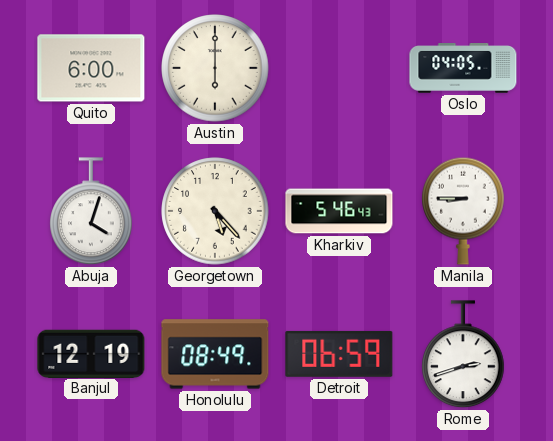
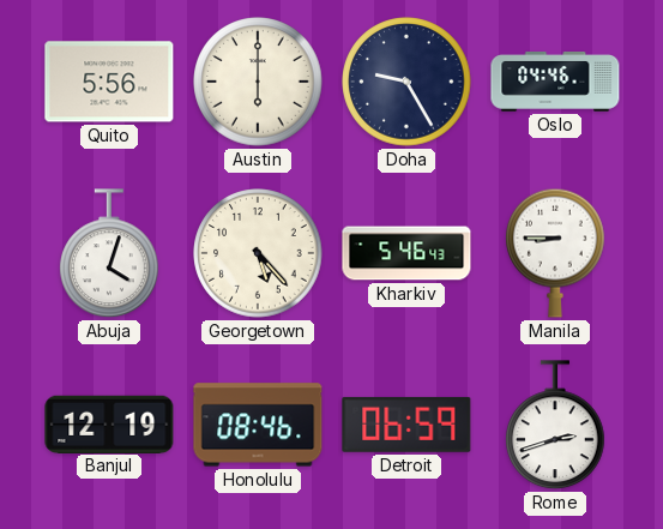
Quito: 6:00 -> 5:56
Doha: none -> 9:25
Oslo: 04:05 -> 04:46
Honolulu: 08:49 -> 08:46
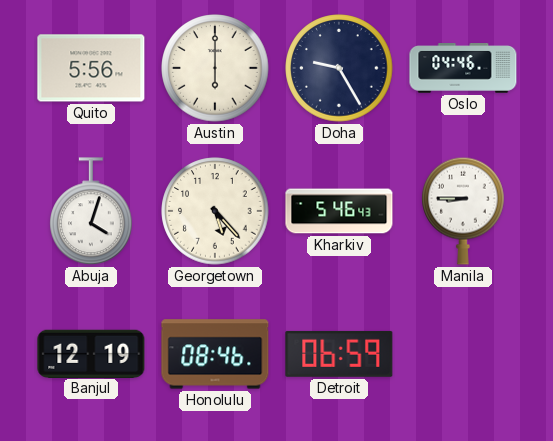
Rome: 2:42 -> none
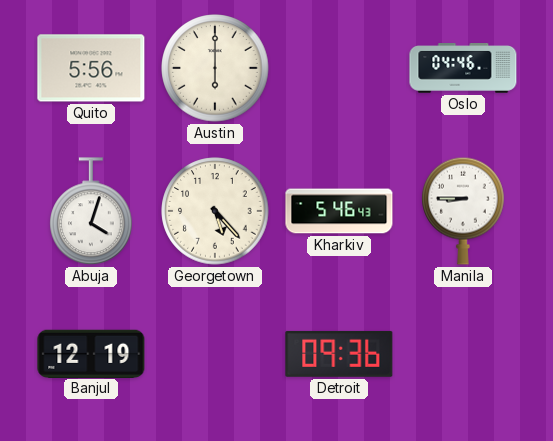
Doha: 9:25 -> none
Honolulu: 08:46 -> none
Detroit: 06:59 -> 09:36
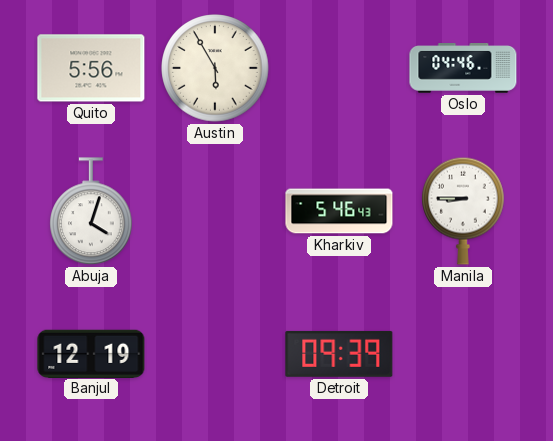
Austin: 6:00 -> 5:55
Georgetown: 5:23 -> none
Detroit: 09:36 -> 09:39
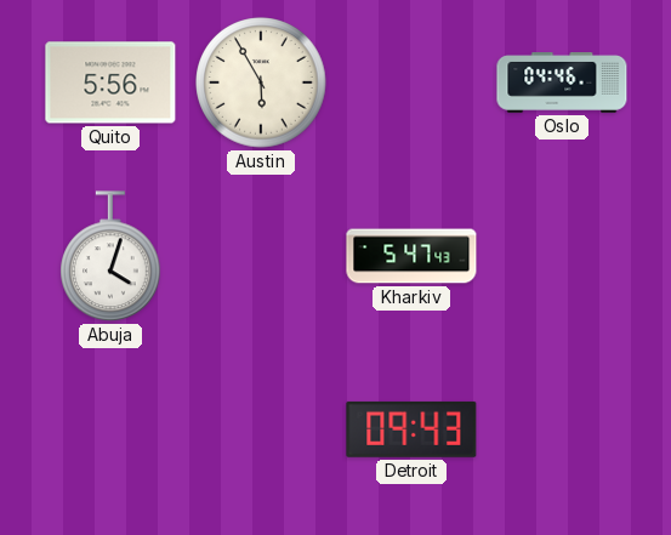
Kharkiv: 5:46 -> 5:47
Manila: 8:45 -> none
Banjul: 12:19 -> none
Detroit: 09:39 -> 09:43
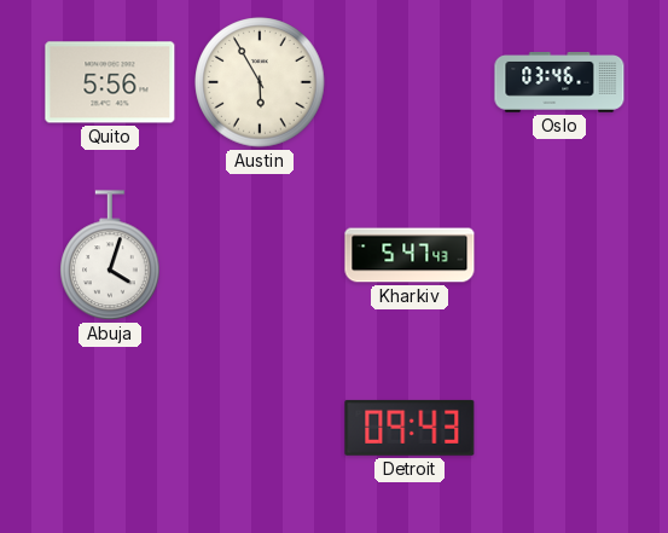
Oslo: 04:46 -> 03:46
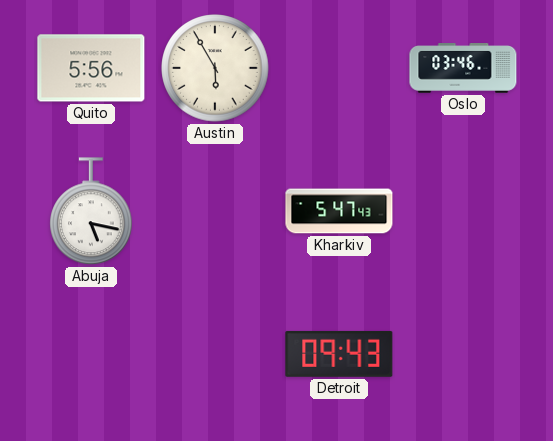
Abuja: 4:03 -> 5:17
